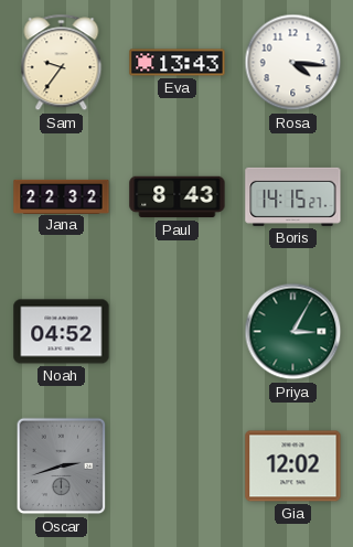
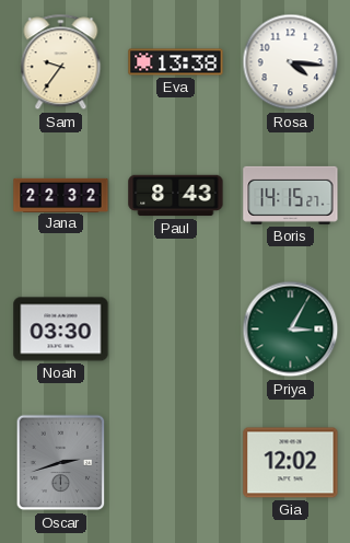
Eva: 13:43 -> 13:38
Noah: 04:52 -> 03:30
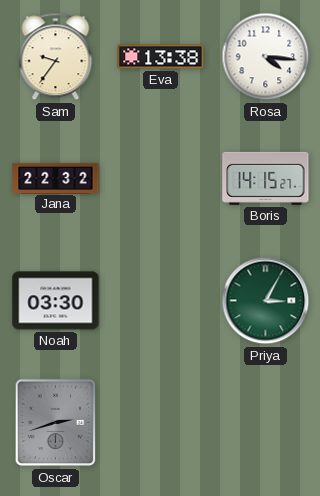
Paul: 8:43 -> none
Gia: 12:02 -> none
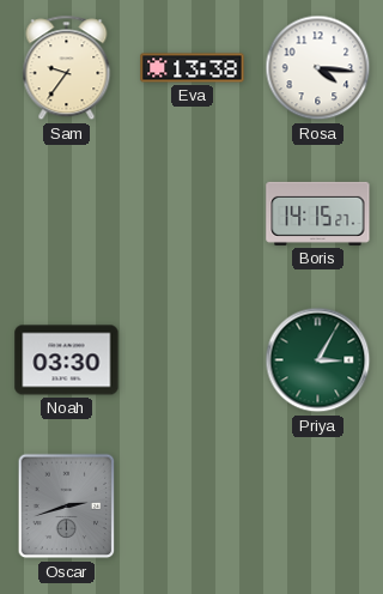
Jana: 22:32 -> none
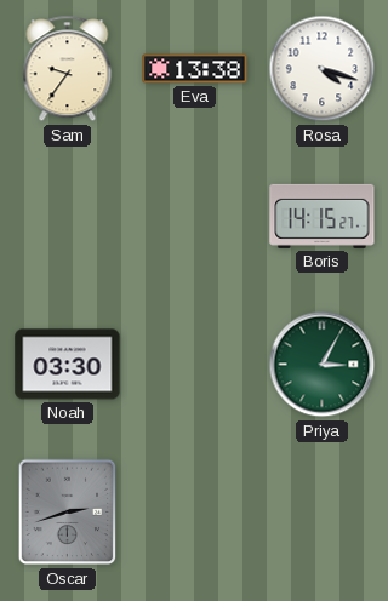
Rosa: 4:16 -> 4:18
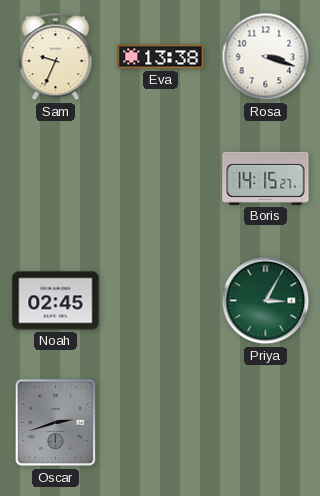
Sam: 9:36 -> 9:34
Rosa: 4:18 -> 3:18
Noah: 03:30 -> 02:45
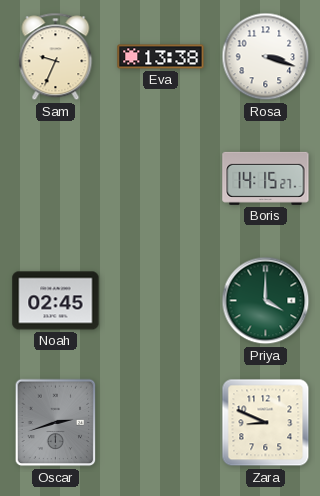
Priya: 3:05 -> 4:00
Zara: none -> 8:49
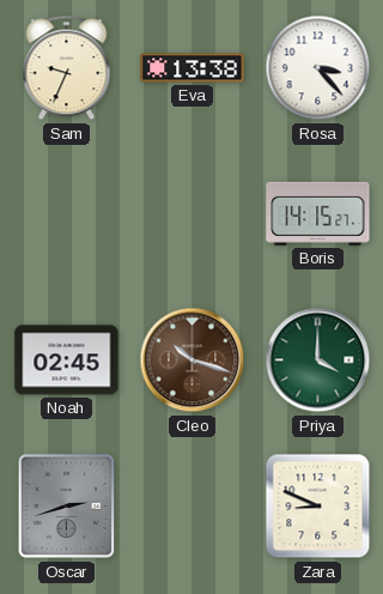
Rosa: 3:18 -> 3:23
Cleo: none -> 10:18
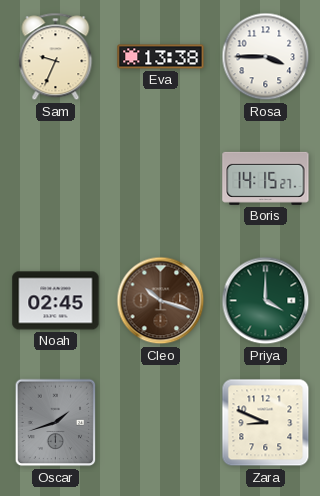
Rosa: 3:23 -> 3:45
Oscar: 2:42 -> 1:42
